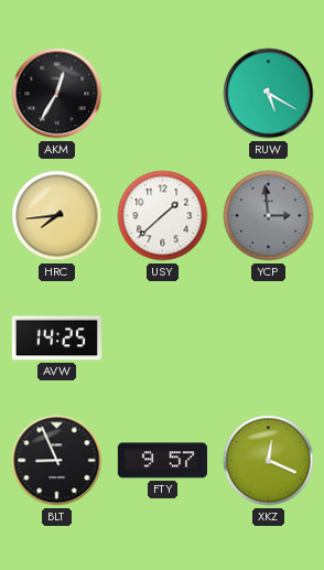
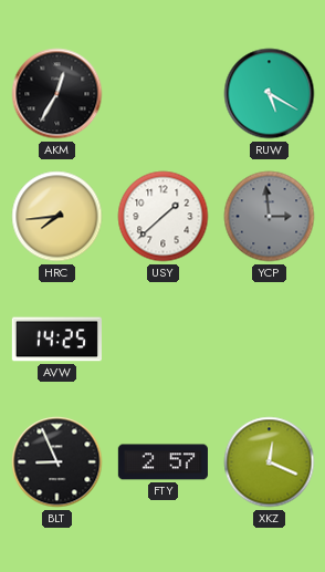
FTY: 9:57 -> 2:57
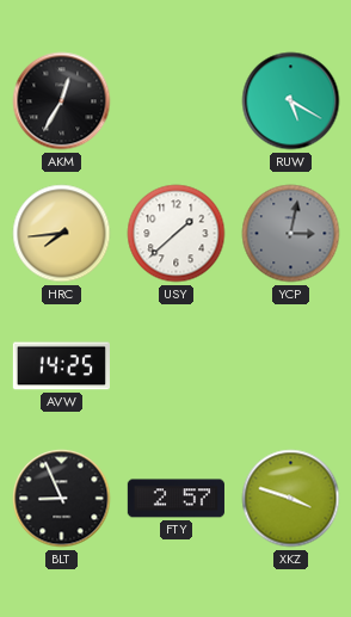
YCP: 2:59 -> 3:02
XKZ: 12:19 -> 3:48
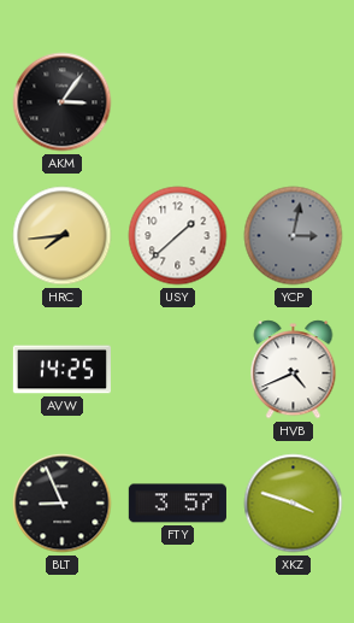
AKM: 12:35 -> 3:06
RUW: 5:20 -> none
HVB: none -> 4:41
FTY: 2:57 -> 3:57
